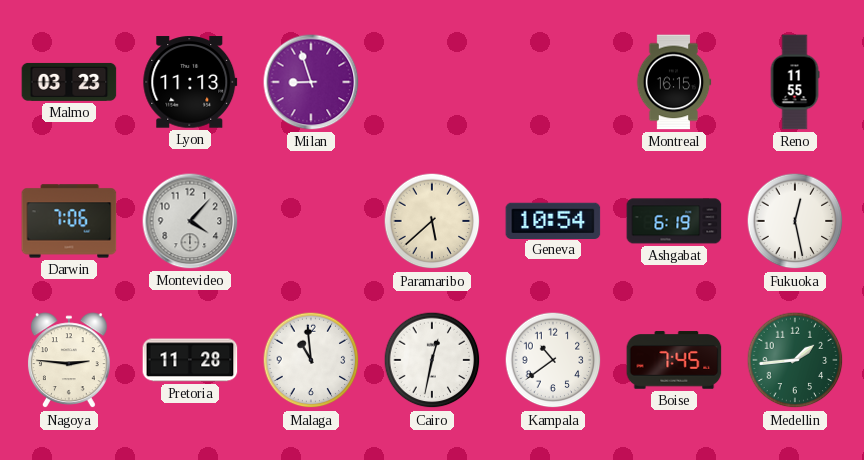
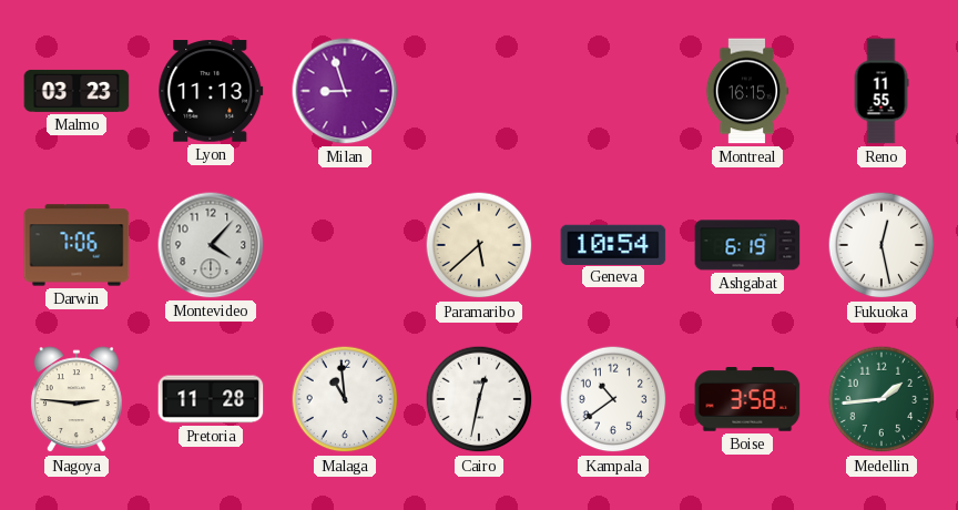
Boise: 7:45 -> 3:58
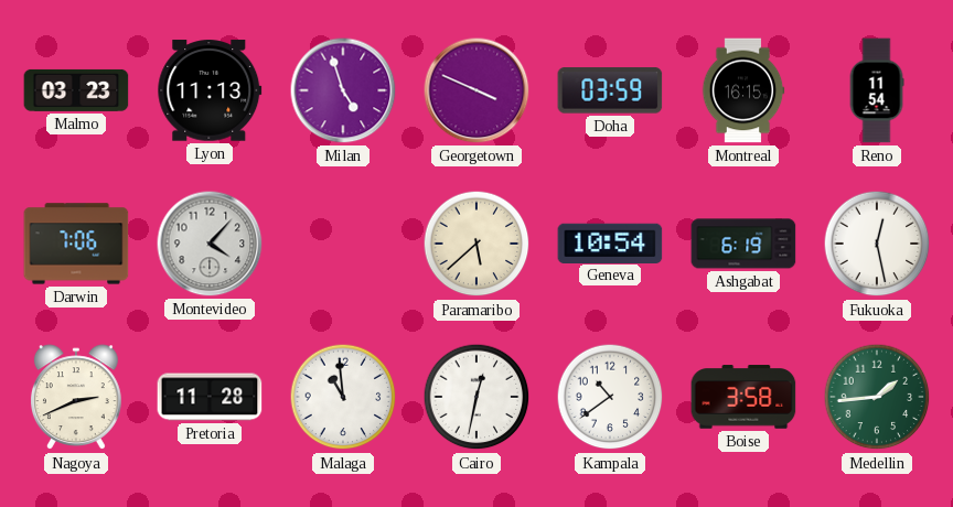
Milan: 8:57 -> 4:57
Georgetown: none -> 3:49
Doha: none -> 03:59
Reno: 11:55 -> 11:54
Nagoya: 2:46 -> 2:41
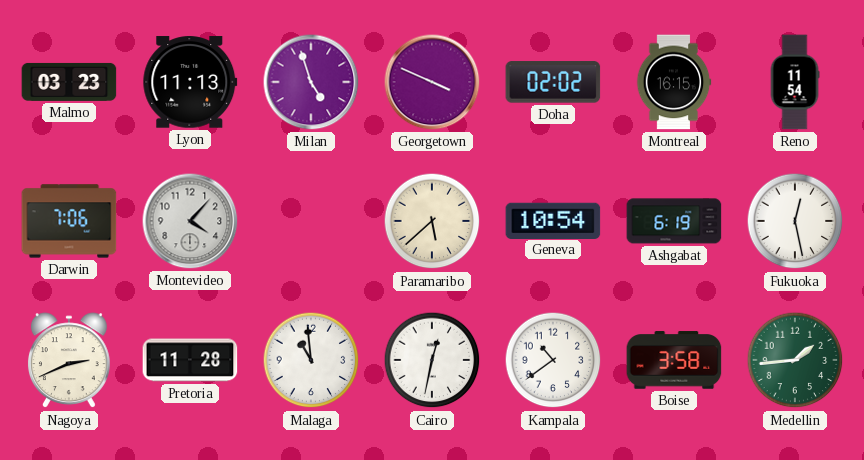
Doha: 03:59 -> 02:02
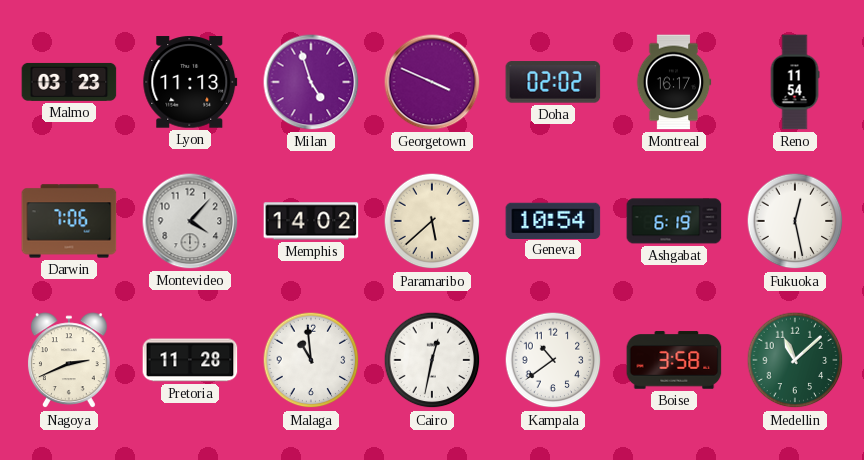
Montreal: 16:15 -> 16:17
Memphis: none -> 14:02
Medellin: 1:44 -> 11:08
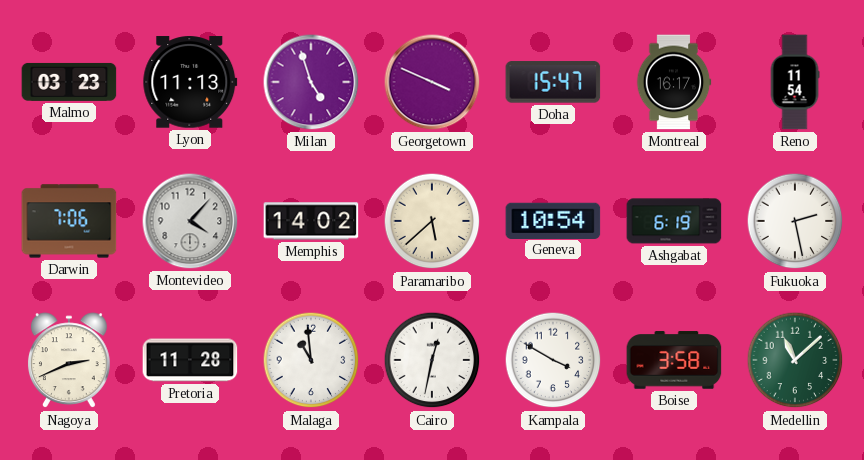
Doha: 02:02 -> 15:47
Fukuoka: 12:28 -> 2:28
Kampala: 10:39 -> 3:50
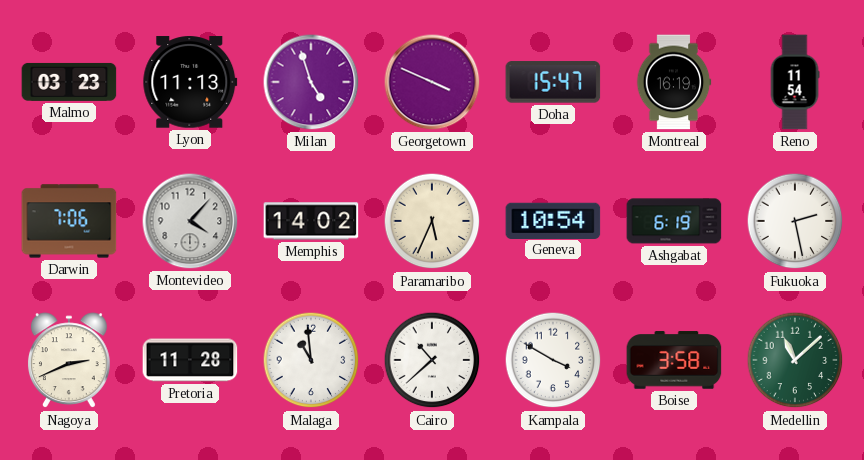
Montreal: 16:17 -> 16:19
Paramaribo: 5:38 -> 5:34
Cairo: 12:32 -> 10:38
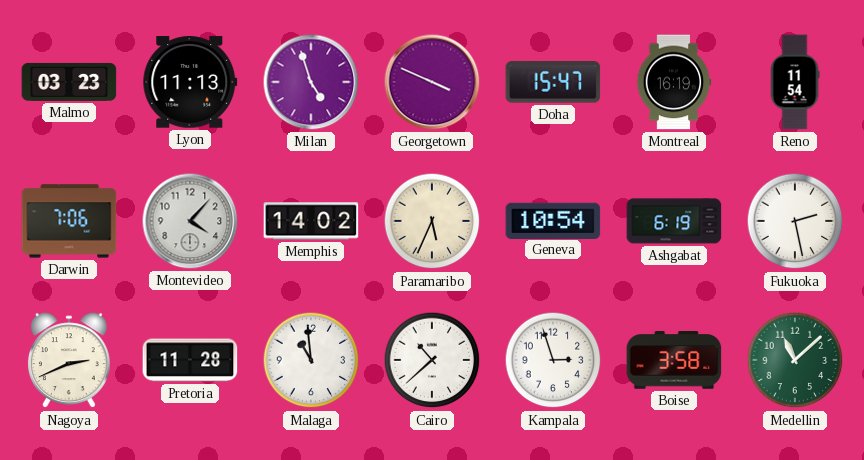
Kampala: 3:50 -> 2:57
